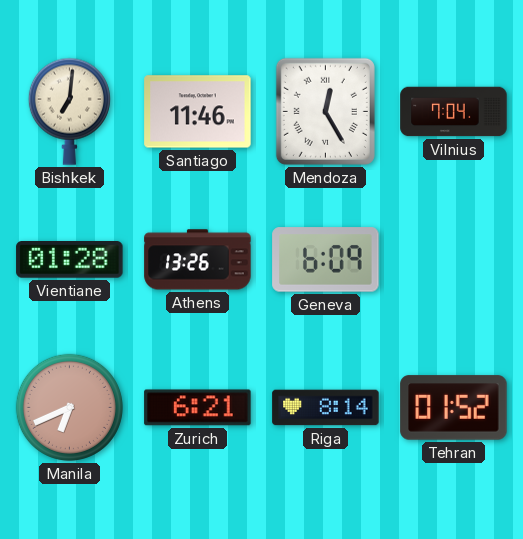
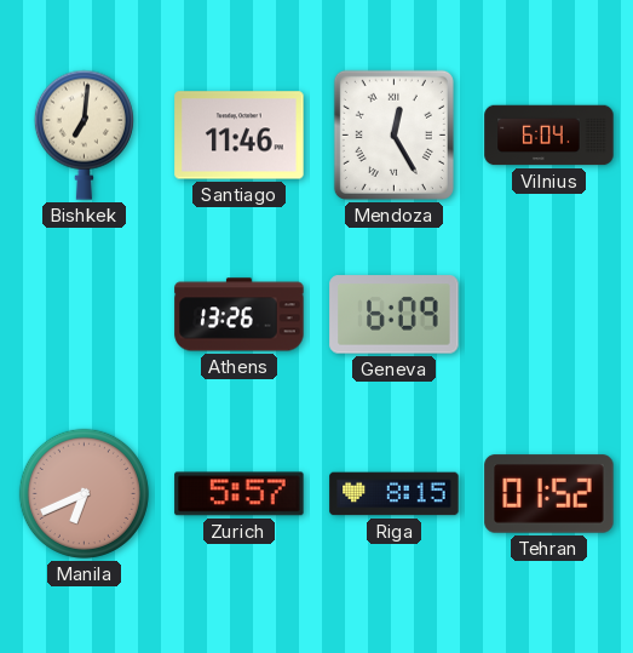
Vilnius: 7:04 -> 6:04
Vientiane: 01:28 -> none
Zurich: 6:21 -> 5:57
Riga: 8:14 -> 8:15
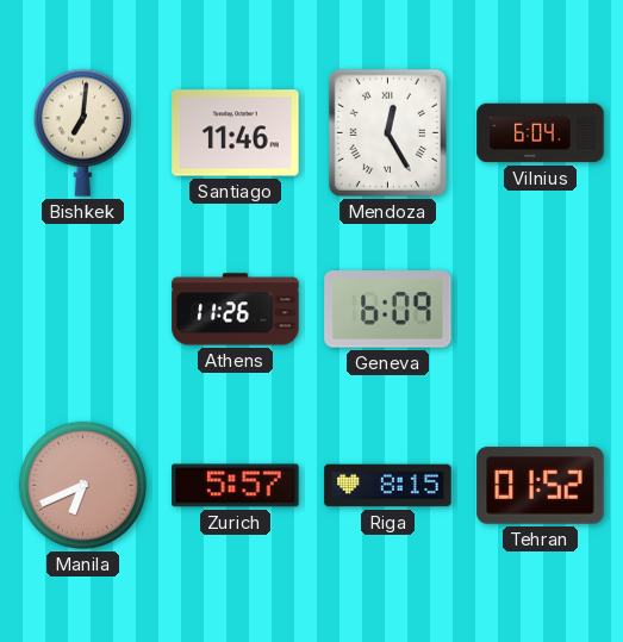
Athens: 13:26 -> 11:26
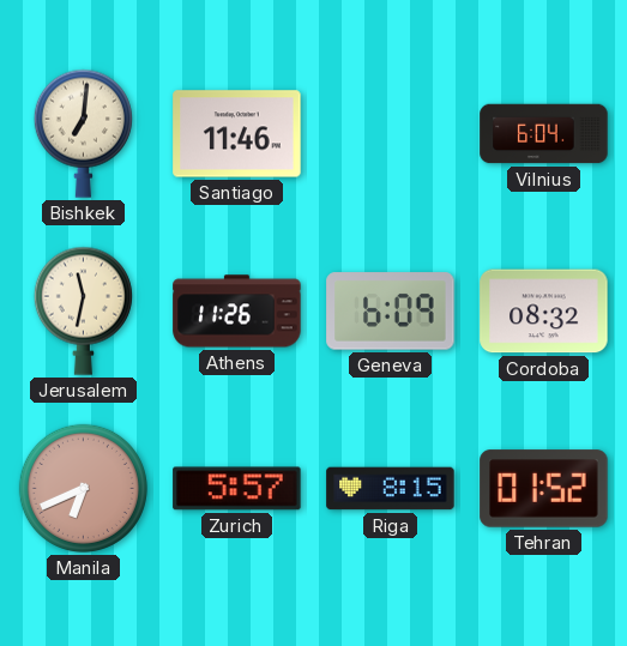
Mendoza: 12:25 -> none
Jerusalem: none -> 11:32
Cordoba: none -> 08:32
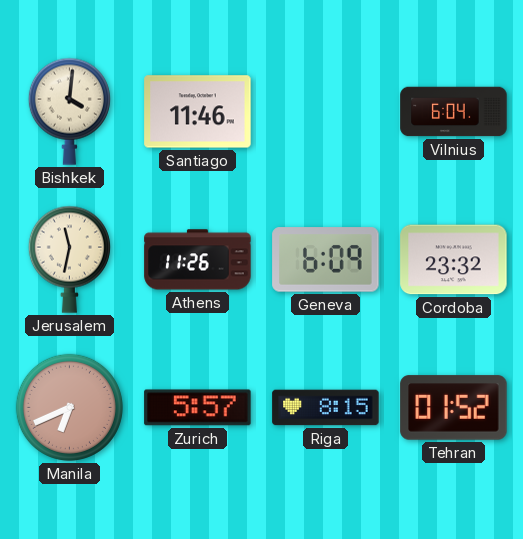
Bishkek: 7:01 -> 4:01
Cordoba: 08:32 -> 23:32
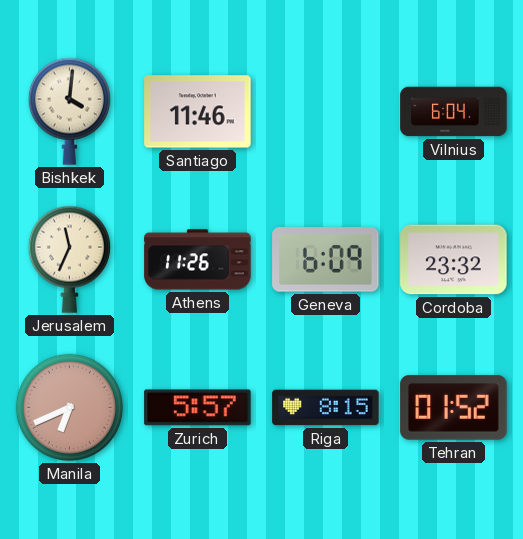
Jerusalem: 11:32 -> 11:34
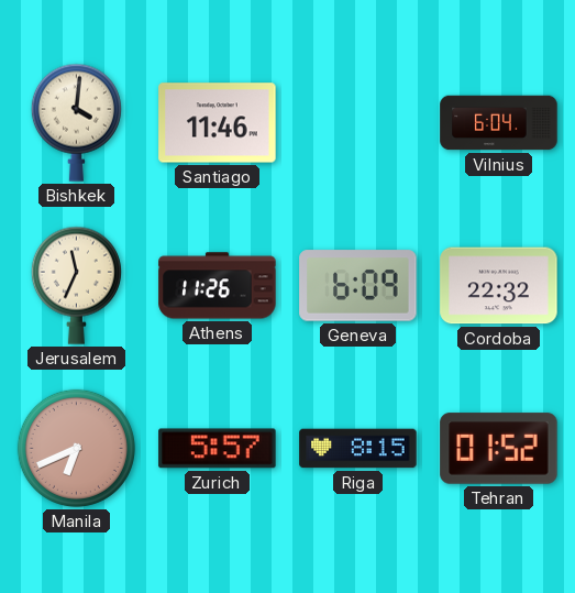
Cordoba: 23:32 -> 22:32
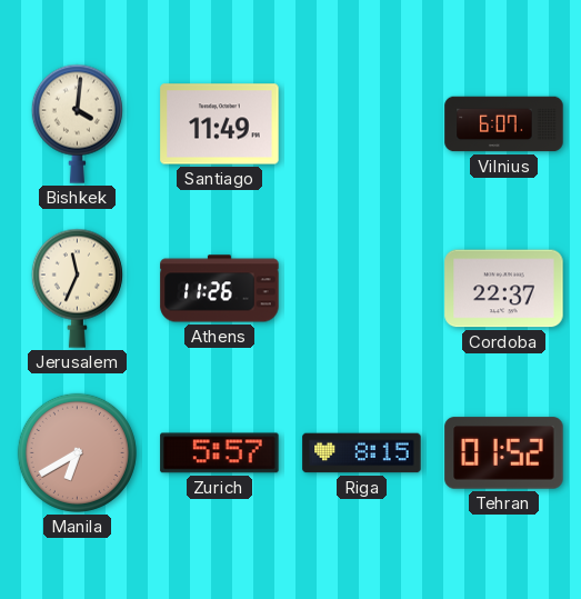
Santiago: 11:46 -> 11:49
Vilnius: 6:04 -> 6:07
Geneva: 6:09 -> none
Cordoba: 22:32 -> 22:37
Manila: 6:41 -> 6:40
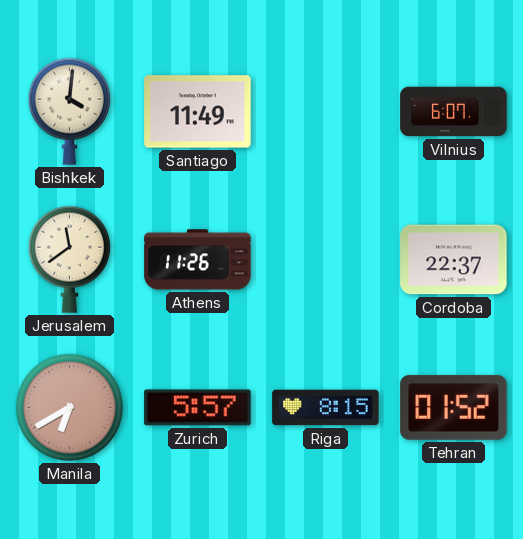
Jerusalem: 11:34 -> 11:39
